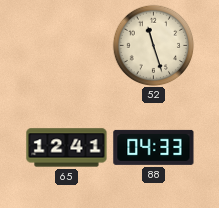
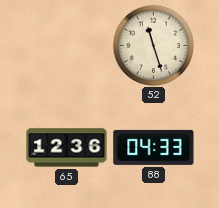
65: 12:41 -> 12:36
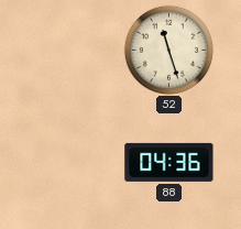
65: 12:36 -> none
88: 04:33 -> 04:36
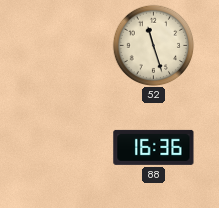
88: 04:36 -> 16:36
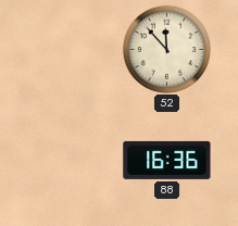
52: 11:27 -> 11:53
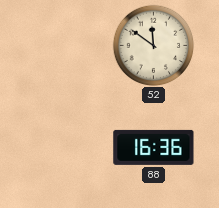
52: 11:53 -> 11:51
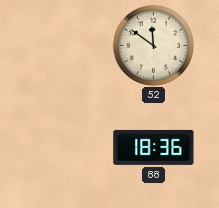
88: 16:36 -> 18:36
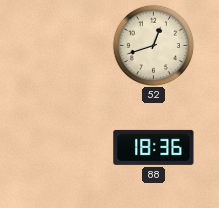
52: 11:51 -> 12:42
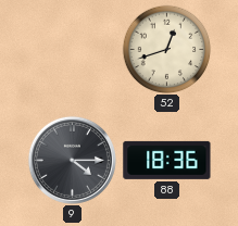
9: none -> 4:15
